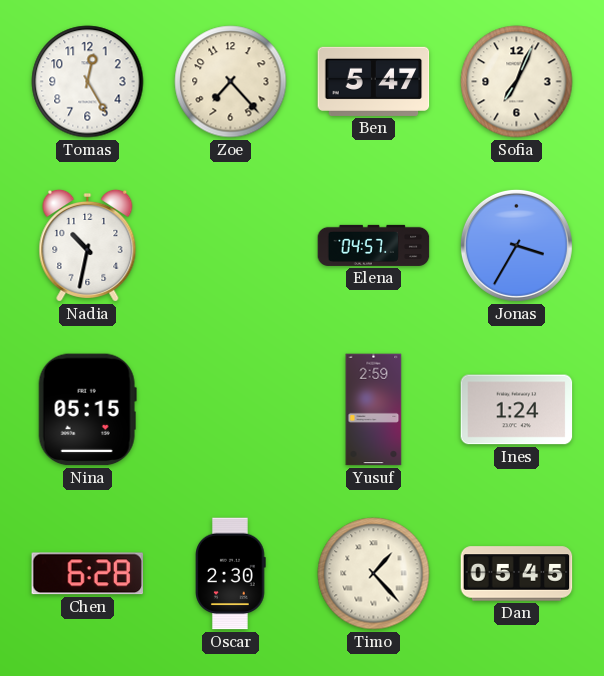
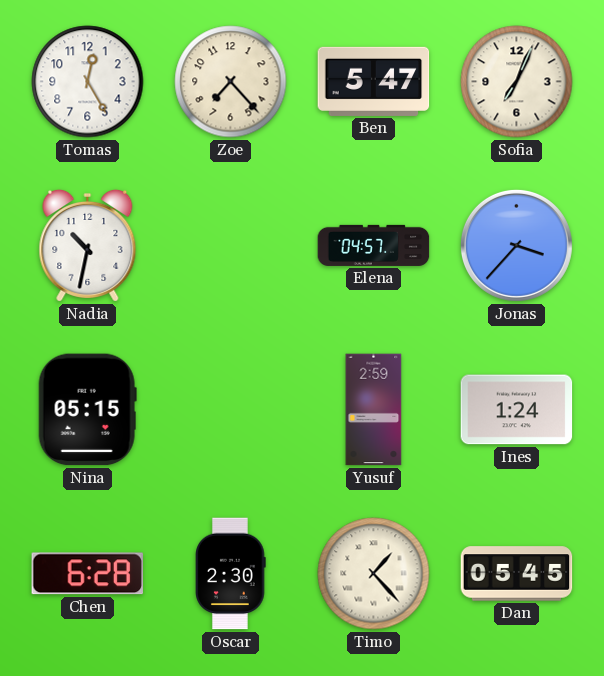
Jonas: 3:35 -> 3:37
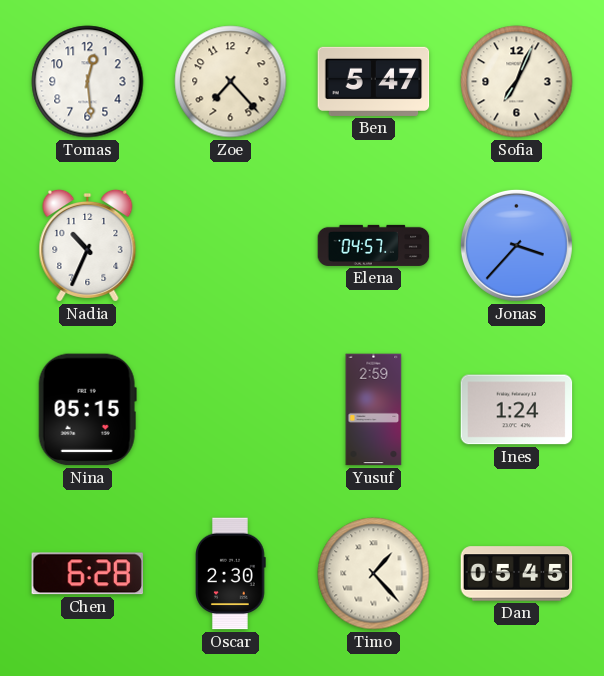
Tomas: 12:25 -> 12:29
Nadia: 10:32 -> 10:34
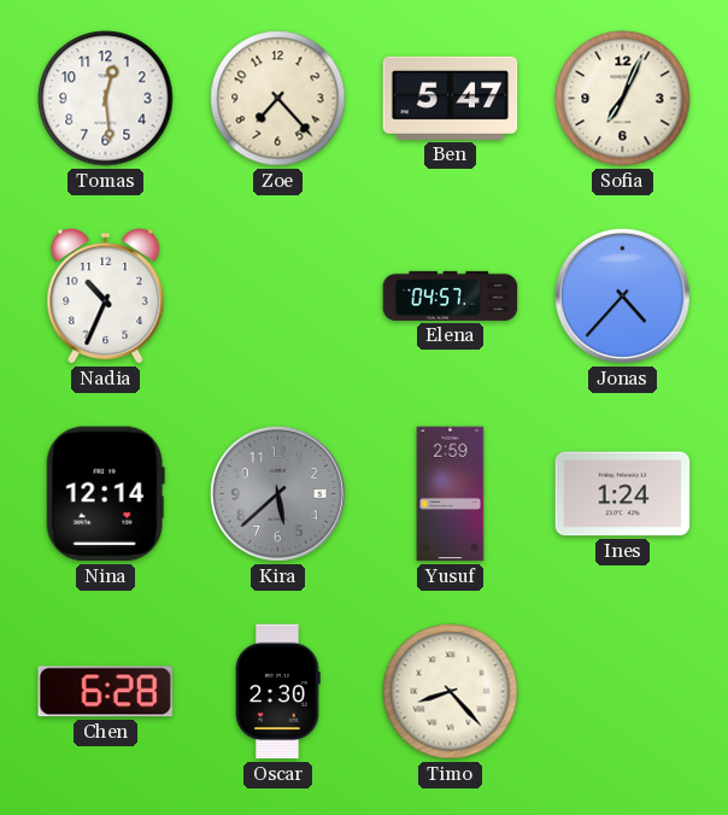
Jonas: 3:37 -> 4:37
Nina: 05:15 -> 12:14
Kira: none -> 5:38
Timo: 1:23 -> 8:23
Dan: 05:45 -> none
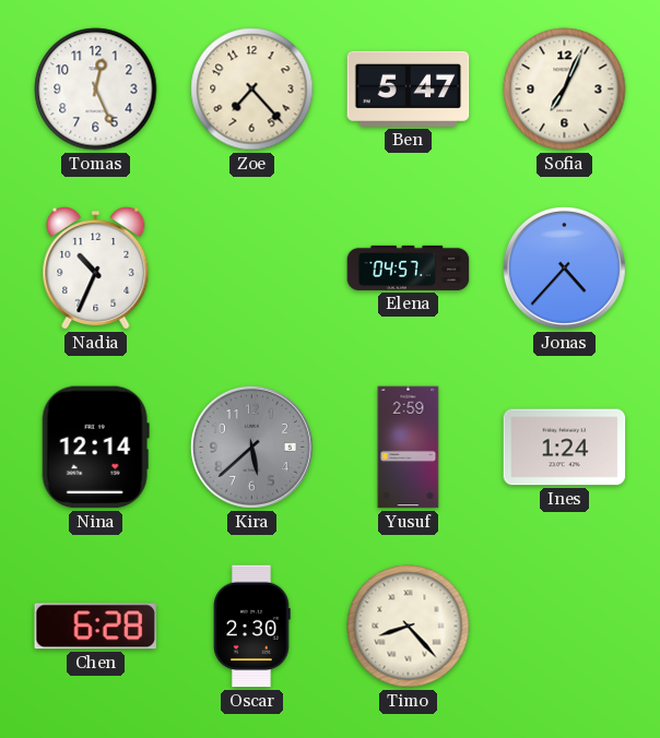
Tomas: 12:29 -> 12:26
